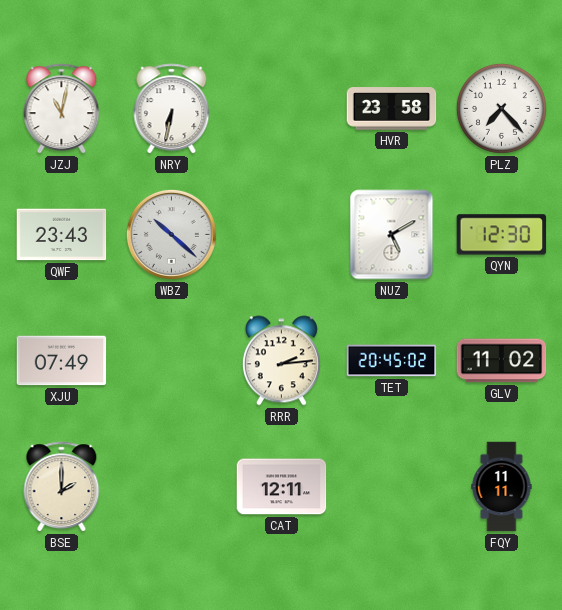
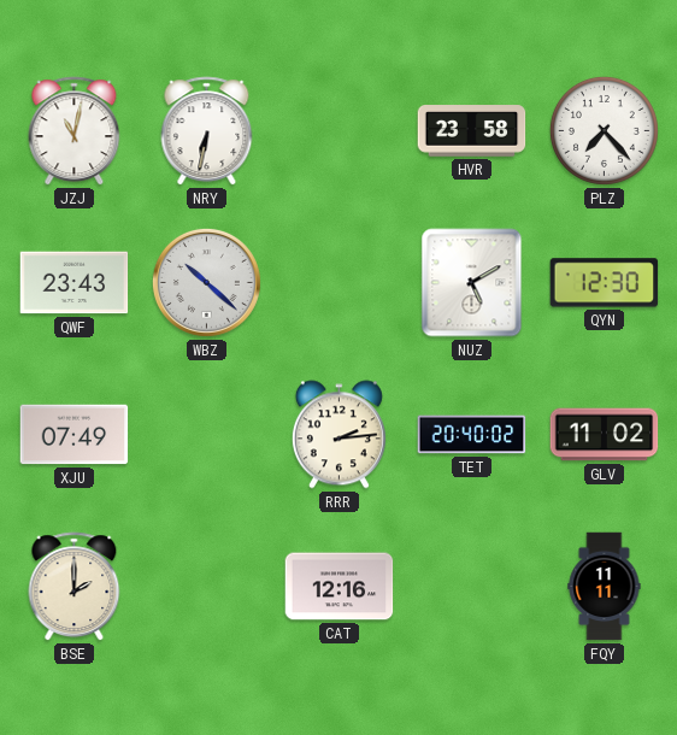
TET: 20:45 -> 20:40
CAT: 12:11 -> 12:16
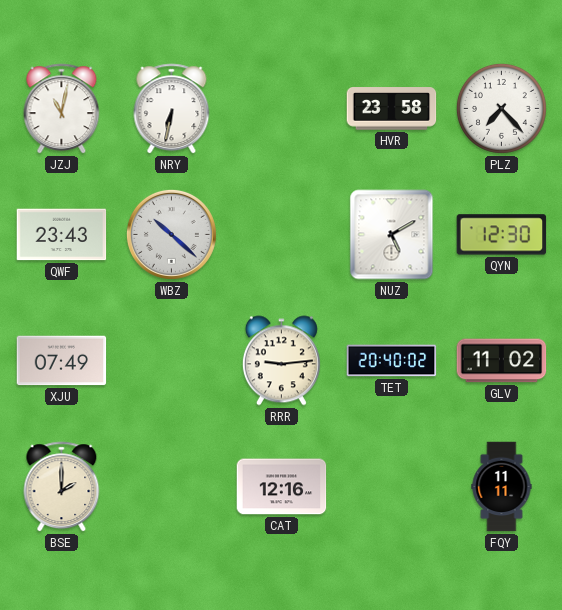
RRR: 2:14 -> 9:14
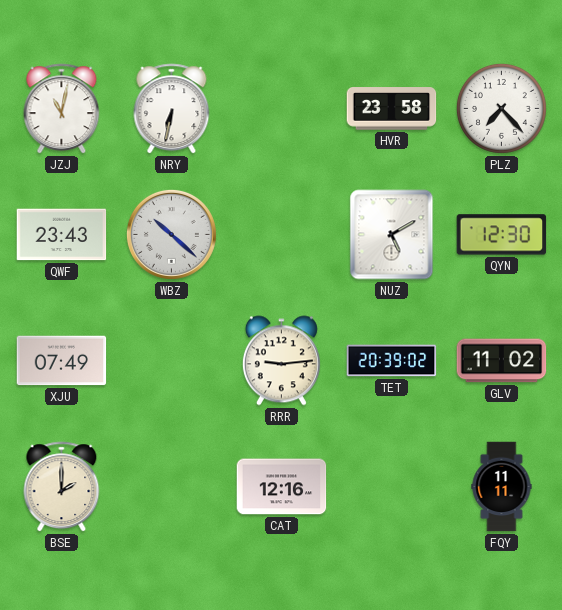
TET: 20:40 -> 20:39
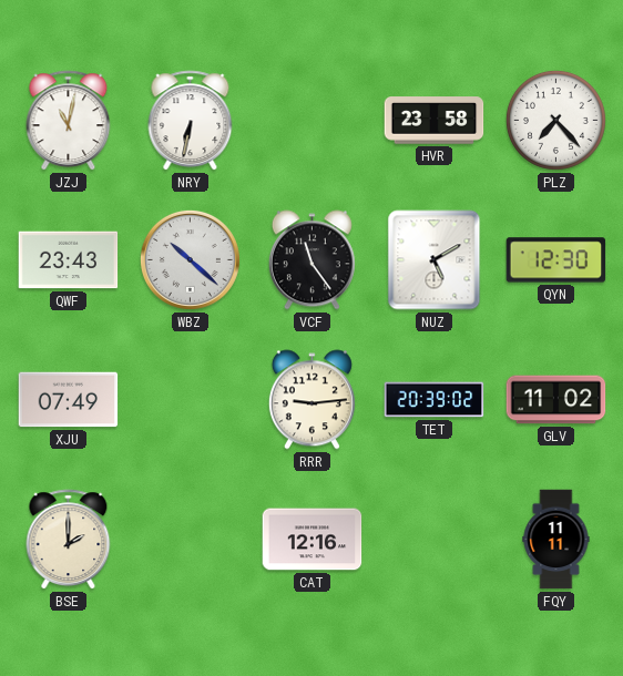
VCF: none -> 11:24
